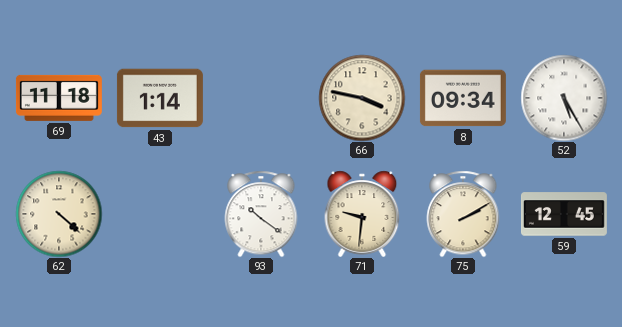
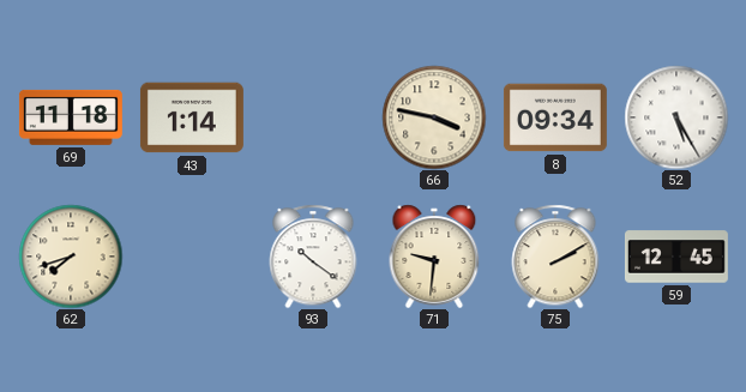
62: 4:22 -> 7:42
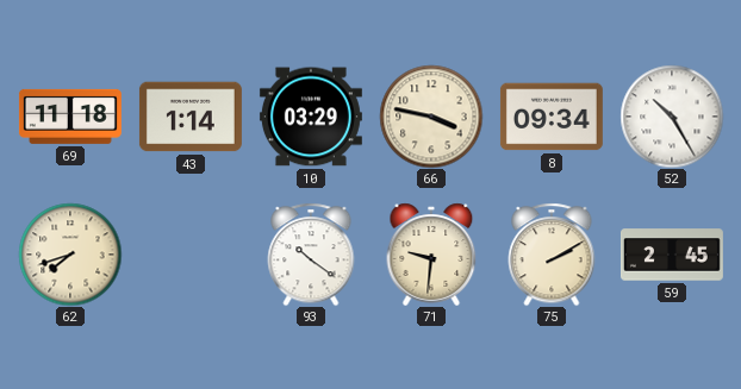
10: none -> 03:29
52: 5:25 -> 10:25
59: 12:45 -> 2:45
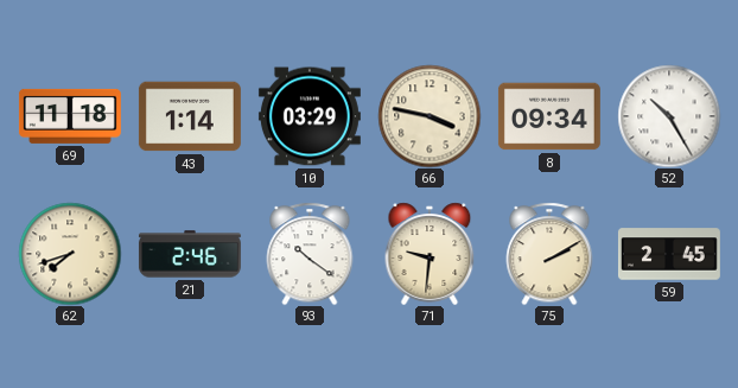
21: none -> 2:46
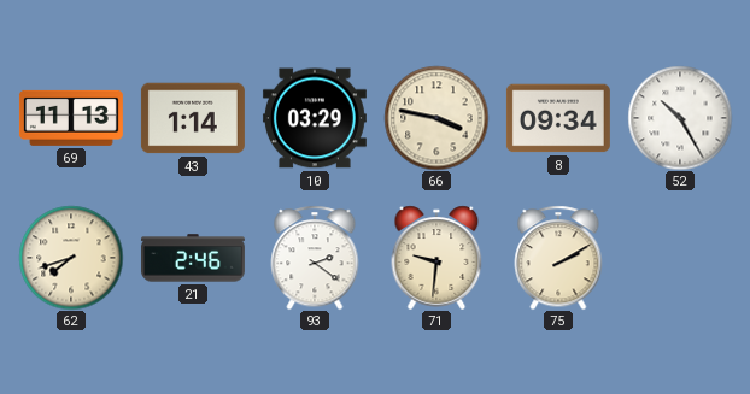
69: 11:18 -> 11:13
93: 10:21 -> 2:21
59: 2:45 -> none
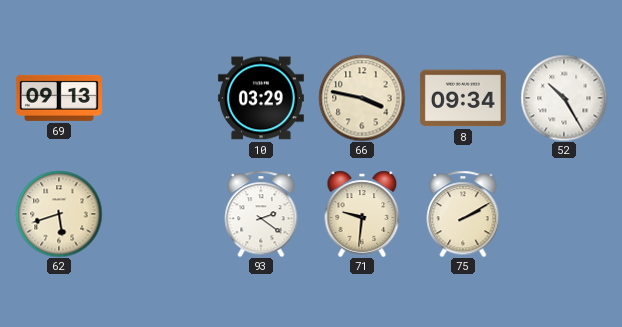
69: 11:13 -> 09:13
43: 1:14 -> none
62: 7:42 -> 5:42
21: 2:46 -> none
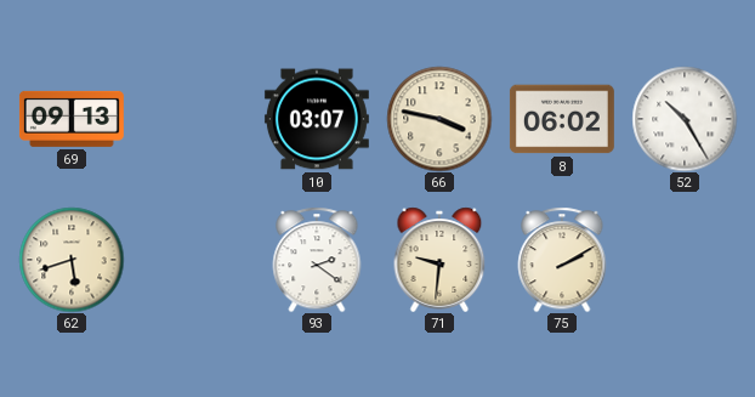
10: 03:29 -> 03:07
8: 09:34 -> 06:02
